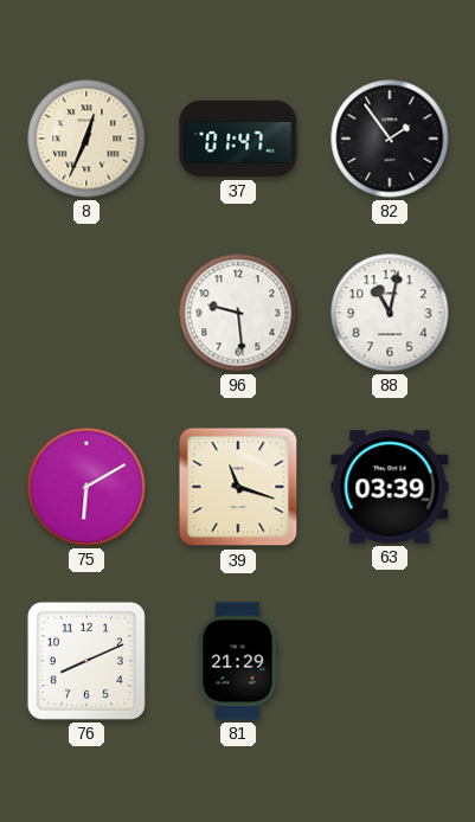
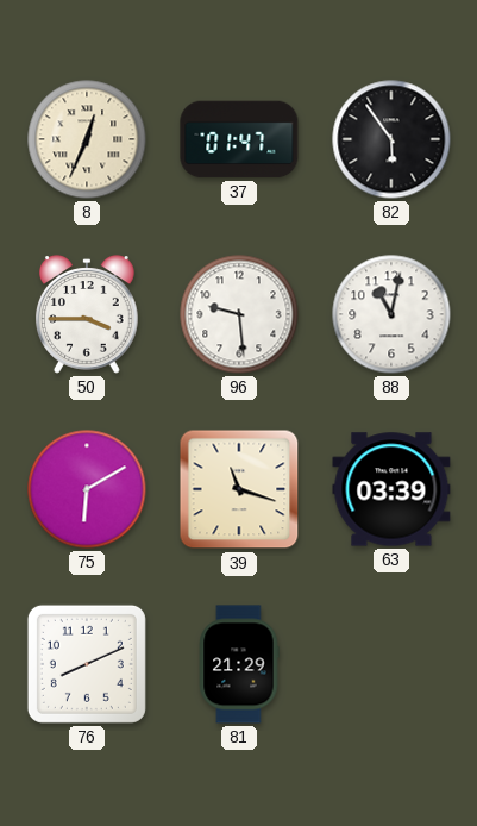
82: 1:54 -> 5:54
50: none -> 3:45
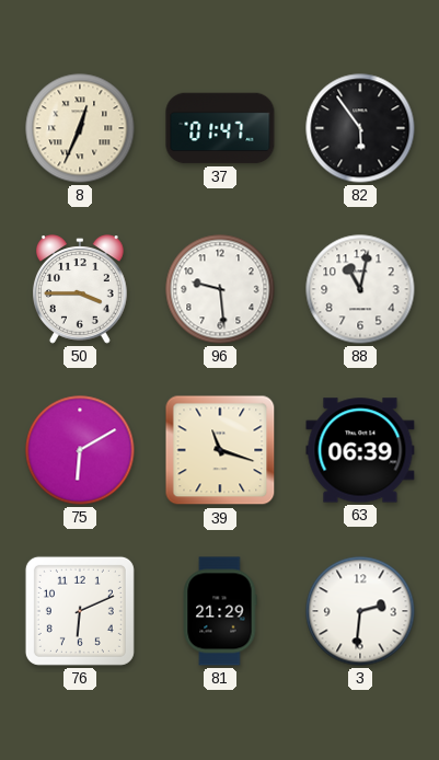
63: 03:39 -> 06:39
76: 8:11 -> 6:11
3: none -> 2:31
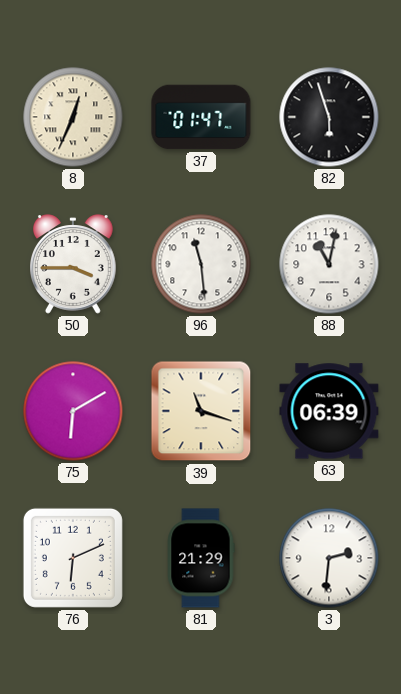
82: 5:54 -> 5:57
96: 9:29 -> 11:29
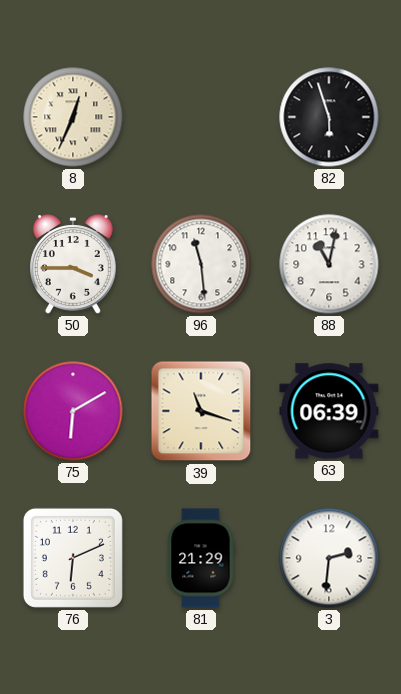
37: 01:47 -> none
